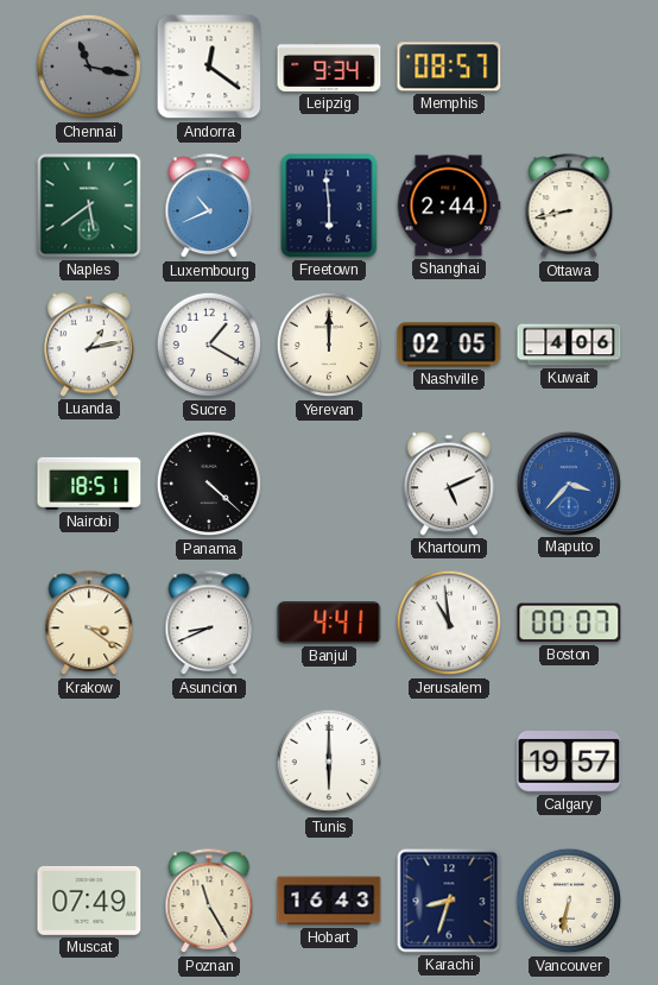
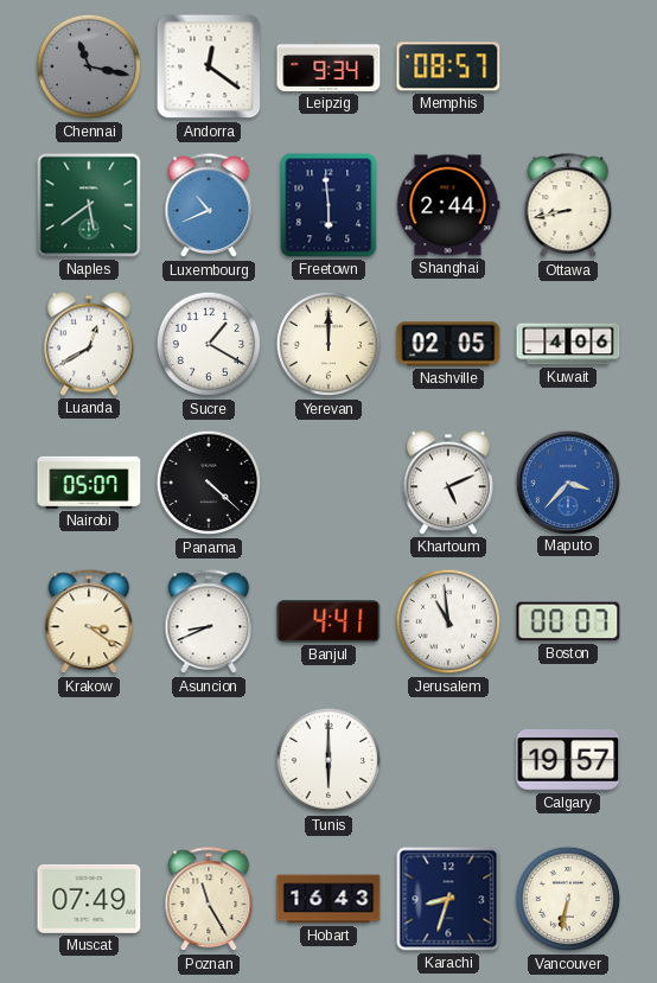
Luanda: 1:13 -> 12:40
Nairobi: 18:51 -> 05:07
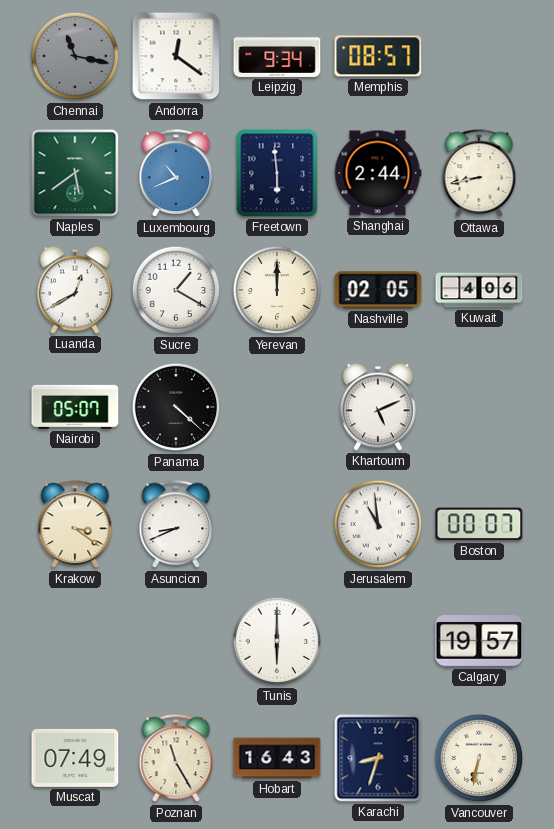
Maputo: 3:37 -> none
Banjul: 4:41 -> none
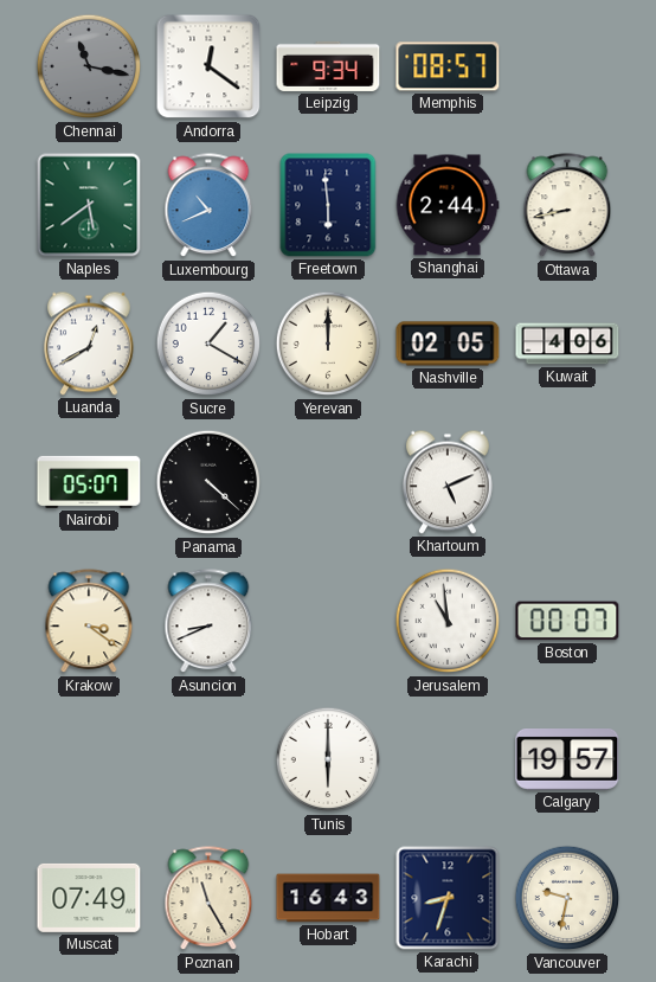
Vancouver: 6:32 -> 9:32
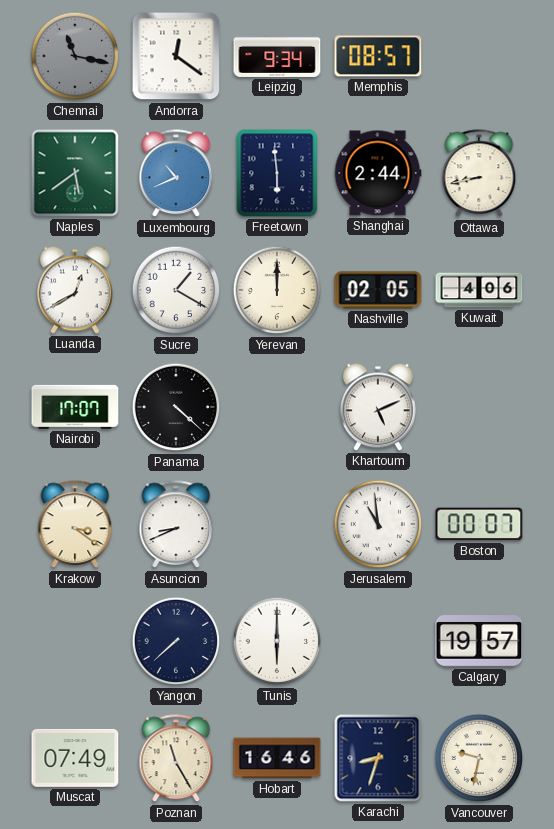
Nairobi: 05:07 -> 17:07
Yangon: none -> 7:38
Hobart: 16:43 -> 16:46
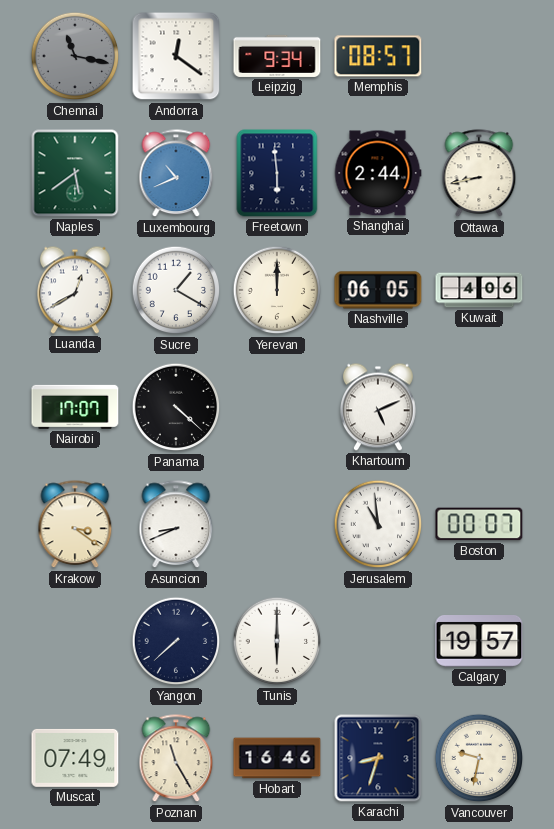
Nashville: 02:05 -> 06:05
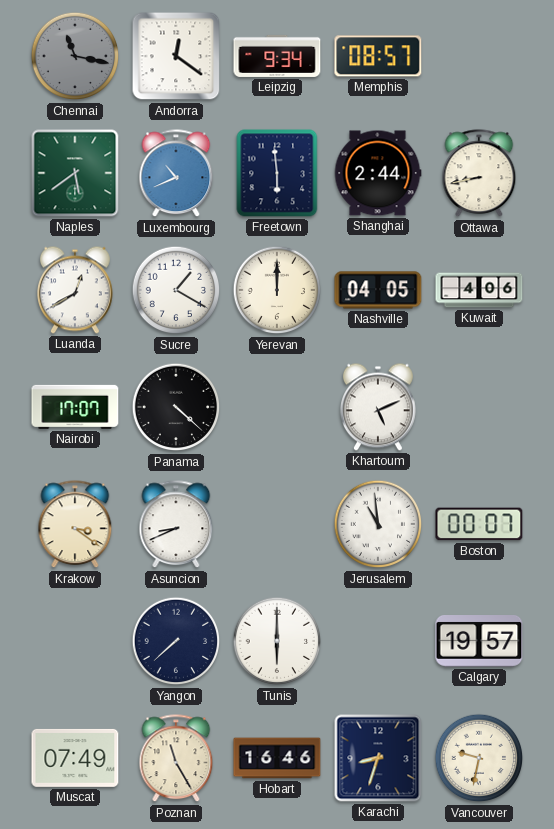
Nashville: 06:05 -> 04:05
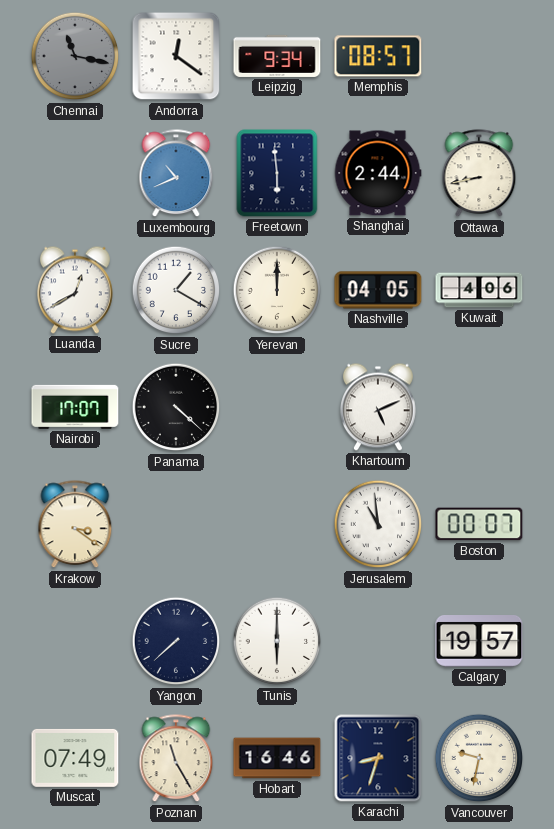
Naples: 5:39 -> none
Asuncion: 8:41 -> none
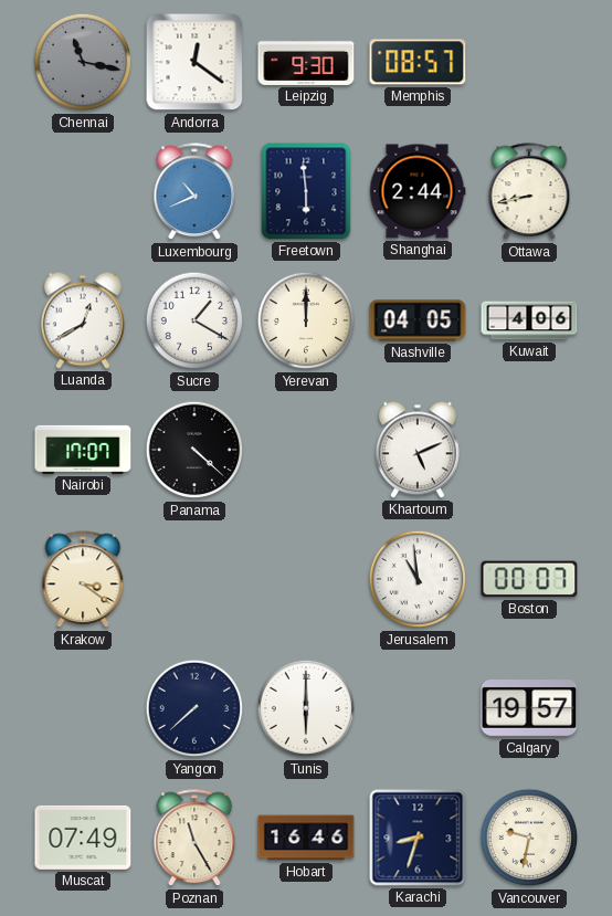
Leipzig: 9:34 -> 9:30
